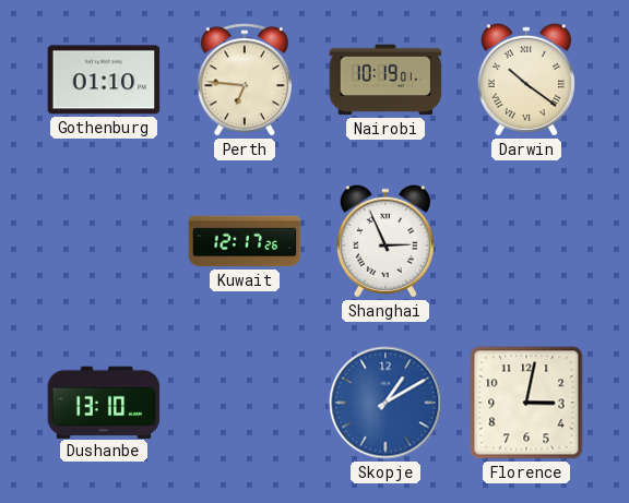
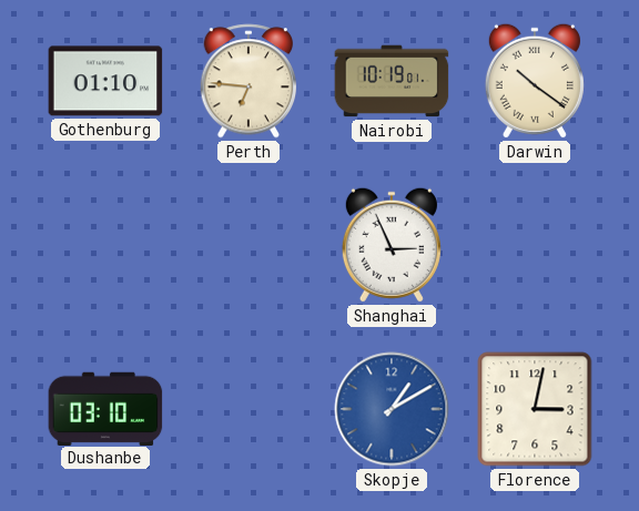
Kuwait: 12:17 -> none
Dushanbe: 13:10 -> 03:10
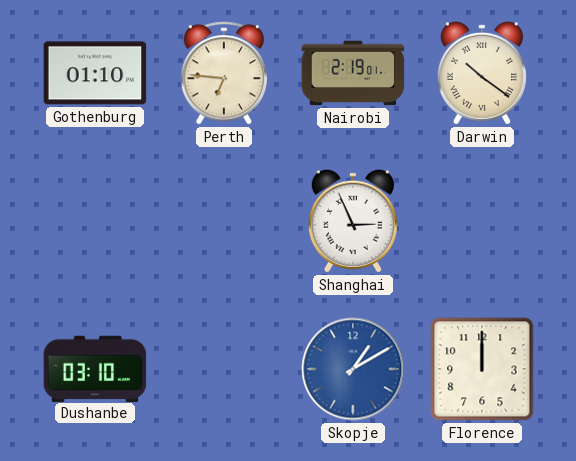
Nairobi: 10:19 -> 2:19
Florence: 3:02 -> 12:00
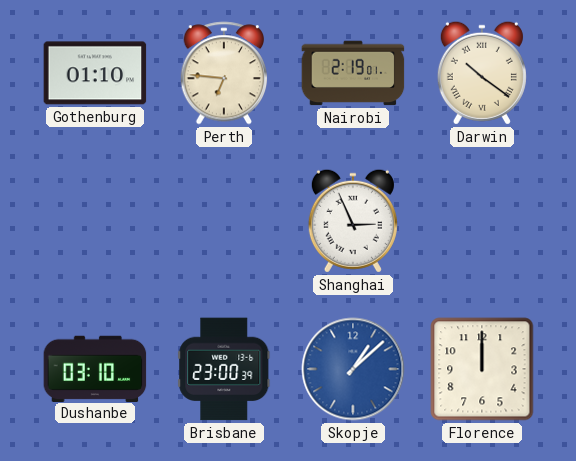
Brisbane: none -> 23:00
Skopje: 1:10 -> 1:08
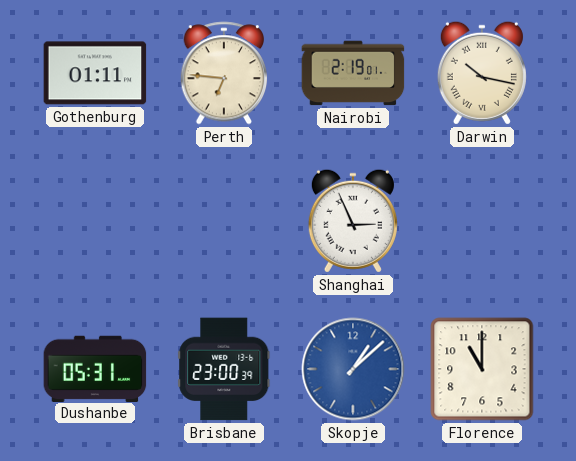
Gothenburg: 01:10 -> 01:11
Darwin: 10:21 -> 10:17
Dushanbe: 03:10 -> 05:31
Florence: 12:00 -> 11:00
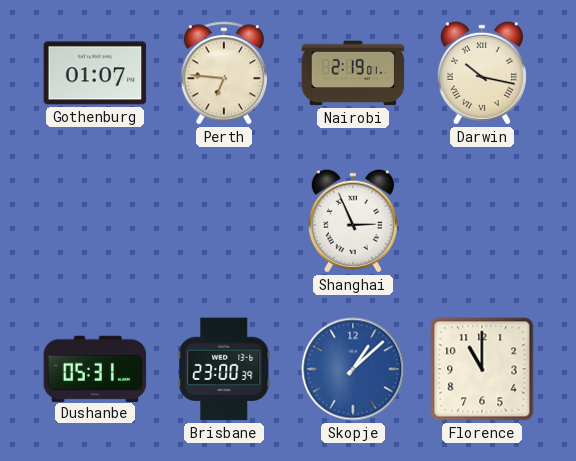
Gothenburg: 01:11 -> 01:07
